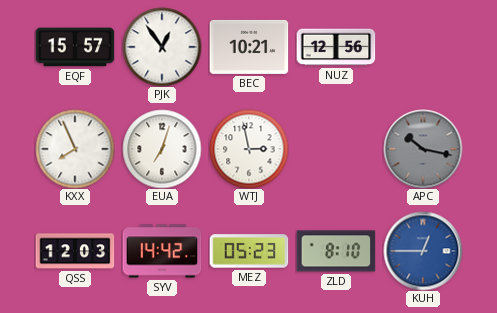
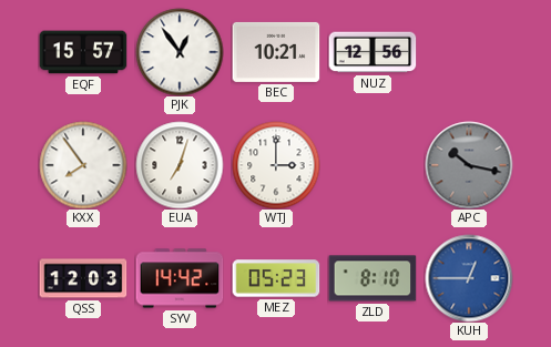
KXX: 7:56 -> 7:54
WTJ: 2:58 -> 3:00
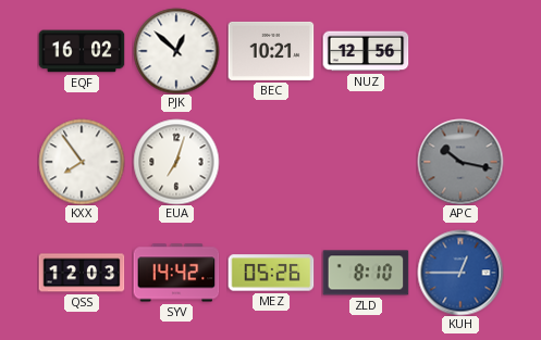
EQF: 15:57 -> 16:02
PJK: 12:54 -> 12:52
WTJ: 3:00 -> none
MEZ: 05:23 -> 05:26
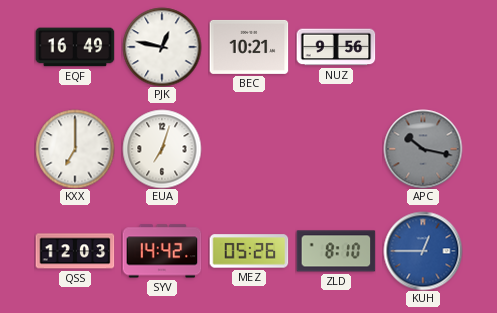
EQF: 16:02 -> 16:49
PJK: 12:52 -> 12:47
NUZ: 12:56 -> 9:56
KXX: 7:54 -> 7:00
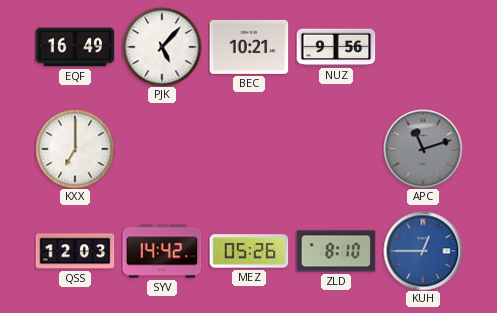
PJK: 12:47 -> 5:07
EUA: 7:03 -> none
APC: 10:17 -> 11:12
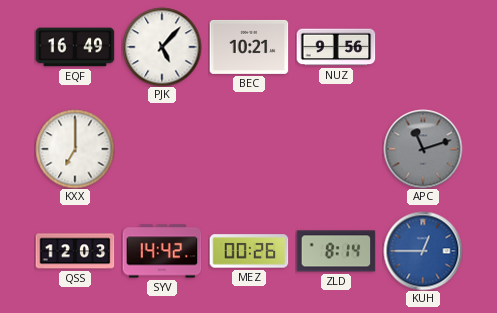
MEZ: 05:26 -> 00:26
ZLD: 8:10 -> 8:14
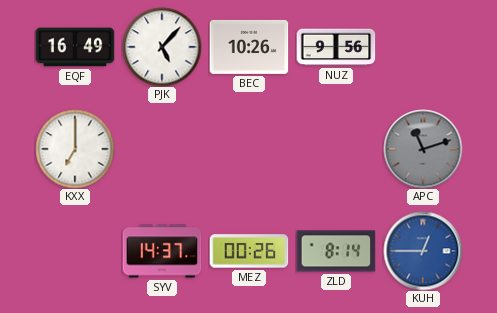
BEC: 10:21 -> 10:26
QSS: 12:03 -> none
SYV: 14:42 -> 14:37
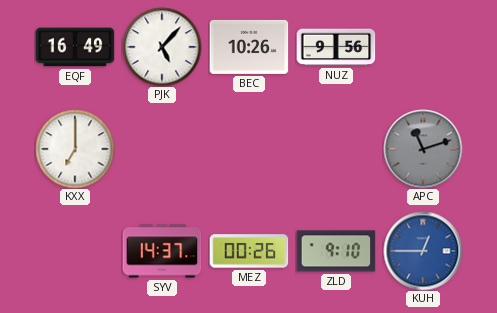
ZLD: 8:14 -> 9:10
